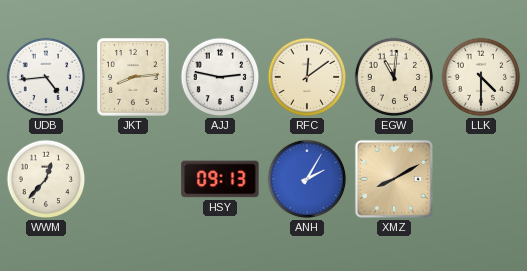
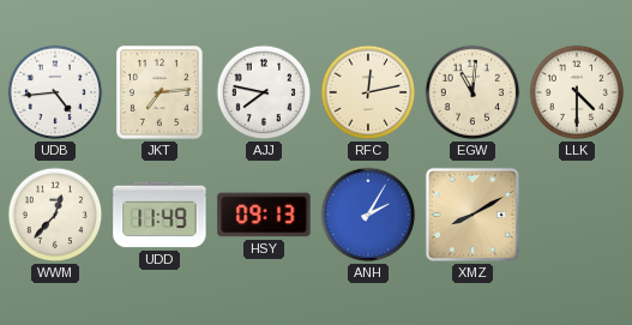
JKT: 8:14 -> 7:14
AJJ: 2:47 -> 7:47
RFC: 12:09 -> 12:13
UDD: none -> 11:49
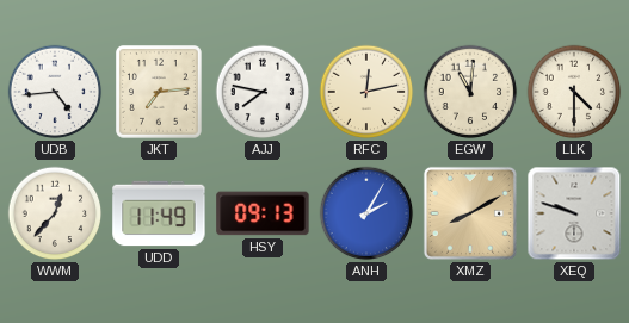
XEQ: none -> 9:48
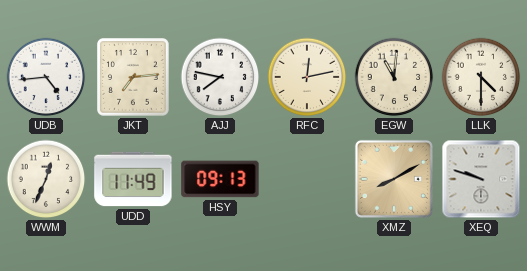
WWM: 12:37 -> 12:34
ANH: 2:05 -> none
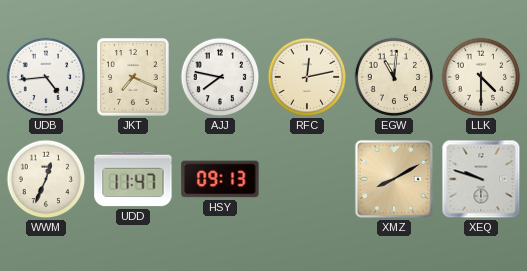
JKT: 7:14 -> 7:19
UDD: 11:49 -> 11:47
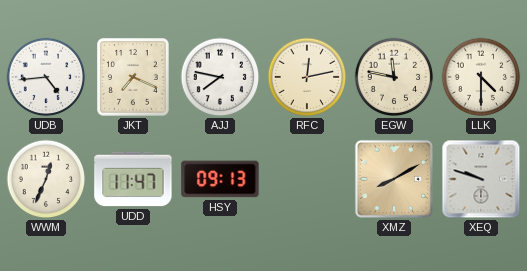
EGW: 11:01 -> 11:47
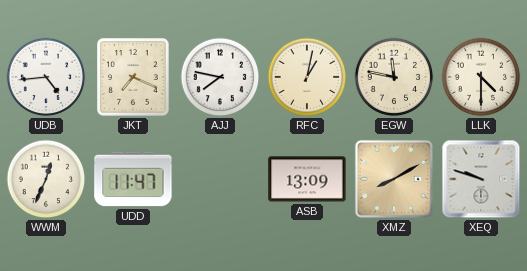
RFC: 12:13 -> 1:02
HSY: 09:13 -> none
ASB: none -> 13:09
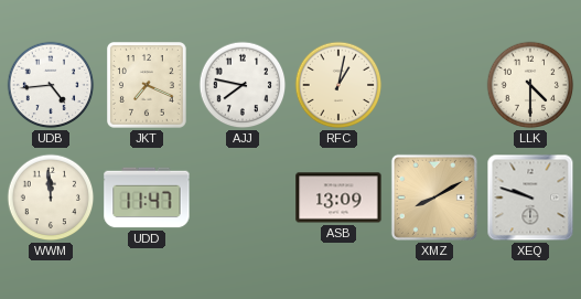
EGW: 11:47 -> none
WWM: 12:34 -> 11:59
